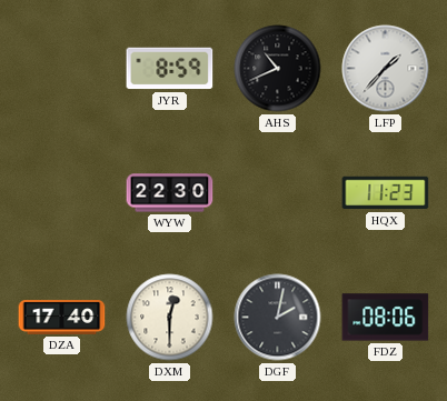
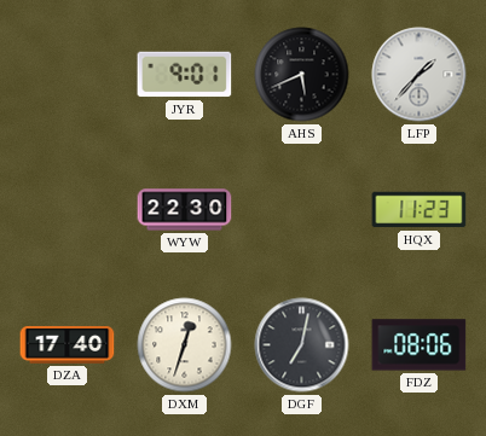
JYR: 8:59 -> 9:01
AHS: 10:41 -> 5:41
DXM: 12:30 -> 12:33
DGF: 2:02 -> 7:02
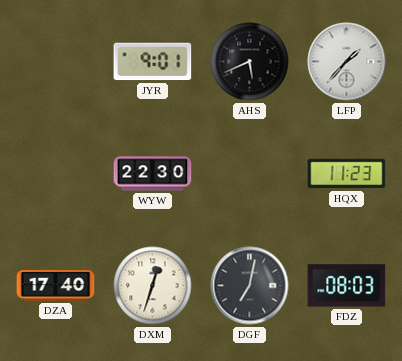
FDZ: 08:06 -> 08:03
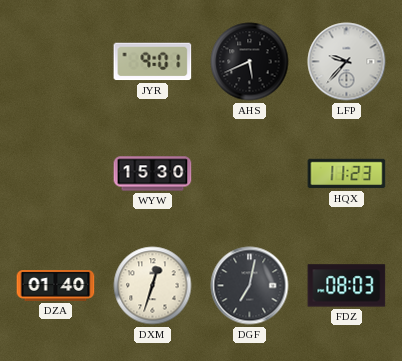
LFP: 1:37 -> 9:37
WYW: 22:30 -> 15:30
DZA: 17:40 -> 01:40
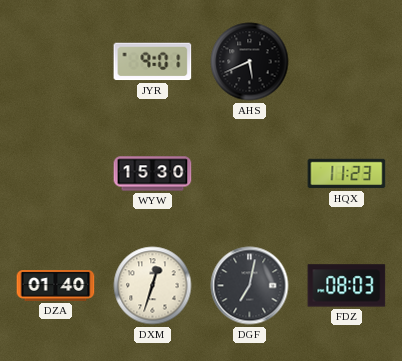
LFP: 9:37 -> none
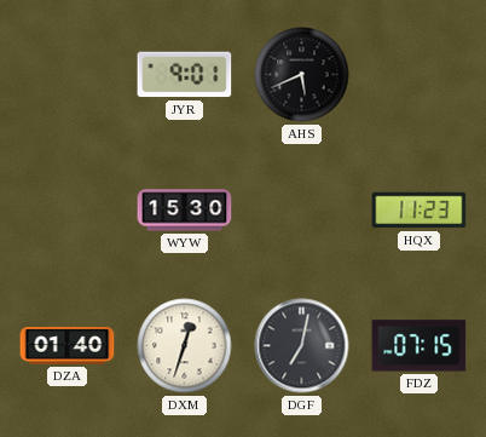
FDZ: 08:03 -> 07:15
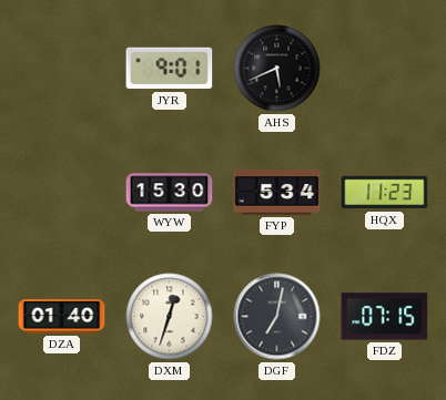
FYP: none -> 5:34
